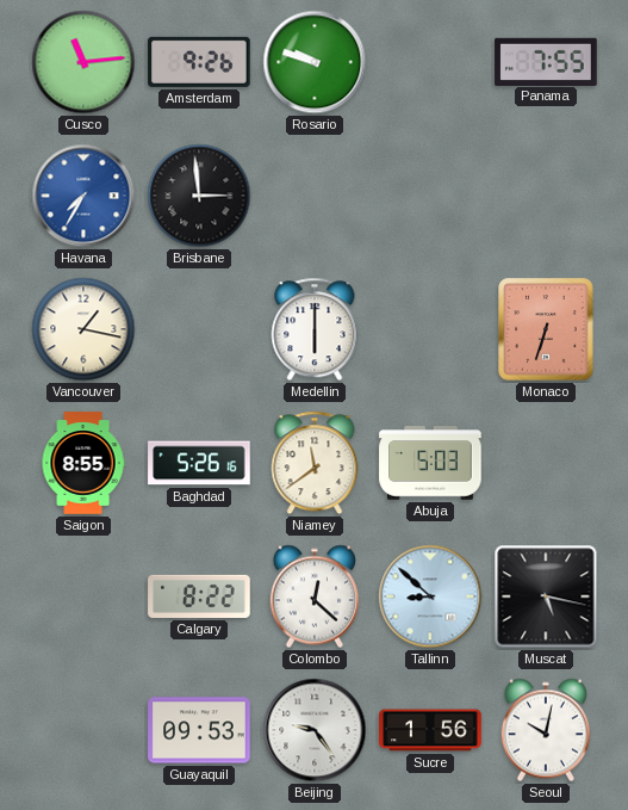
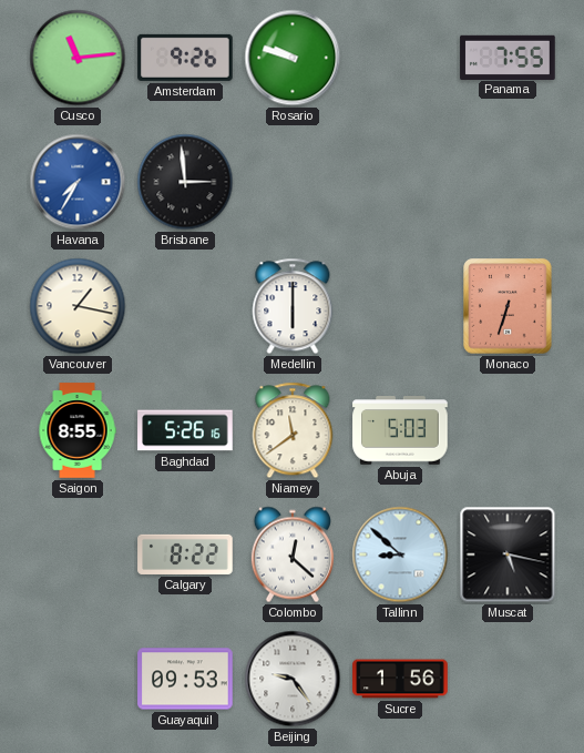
Seoul: 10:02 -> none
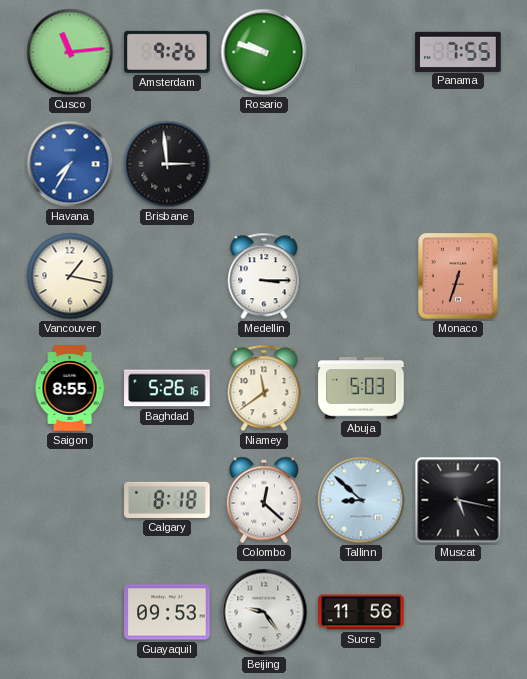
Medellin: 6:00 -> 3:15
Calgary: 8:22 -> 8:18
Sucre: 1:56 -> 11:56
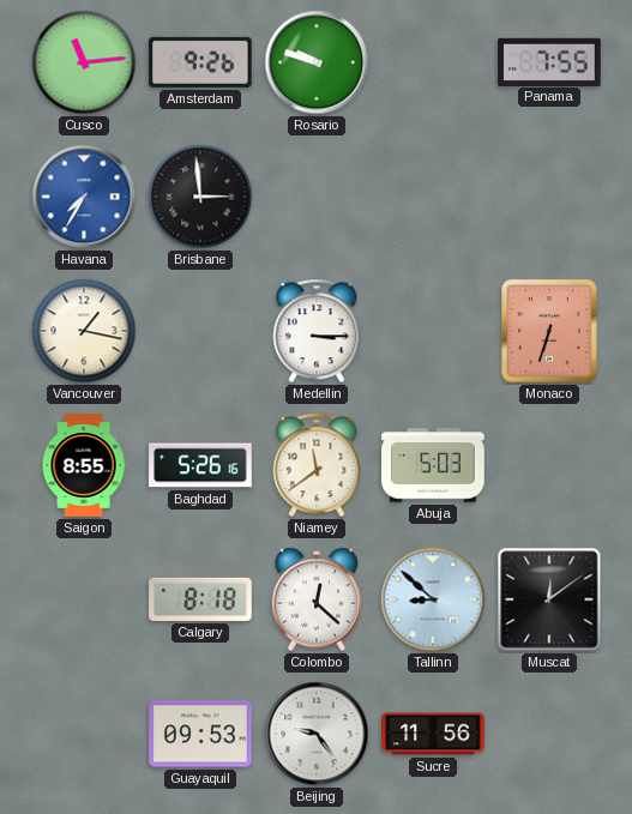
Muscat: 5:17 -> 12:09
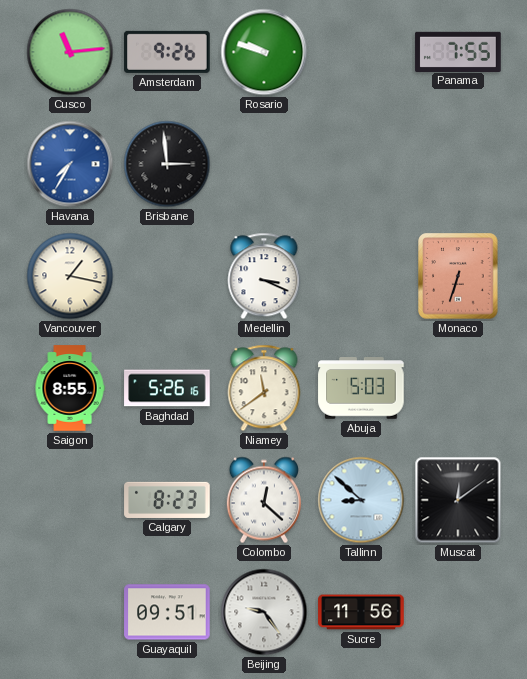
Medellin: 3:15 -> 3:19
Calgary: 8:18 -> 8:23
Guayaquil: 09:53 -> 09:51
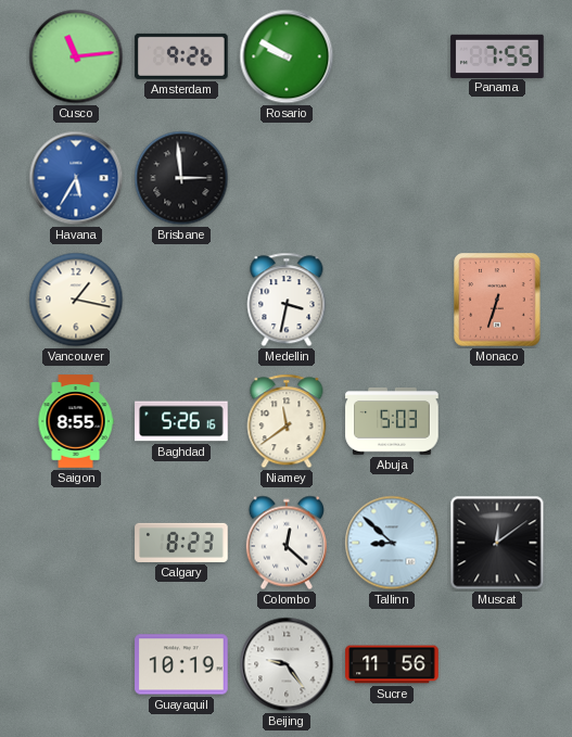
Rosario: 9:48 -> 9:50
Havana: 7:35 -> 5:35
Medellin: 3:19 -> 3:32
Guayaquil: 09:51 -> 10:19
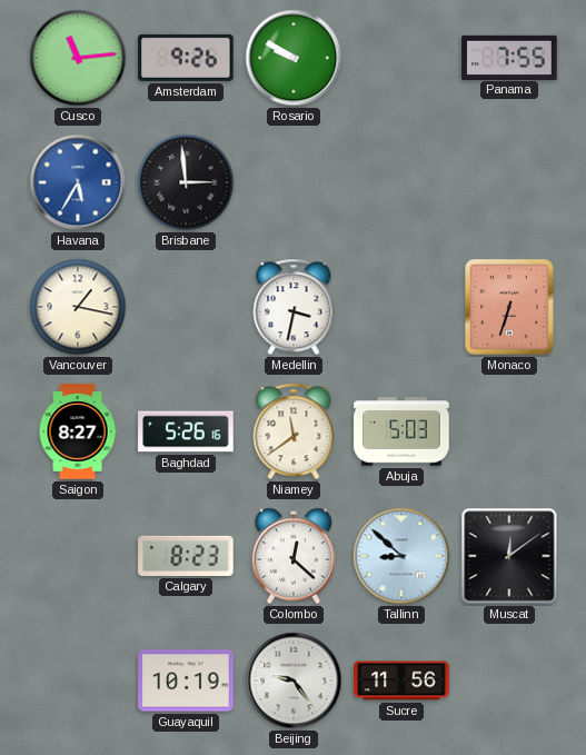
Saigon: 8:55 -> 8:27
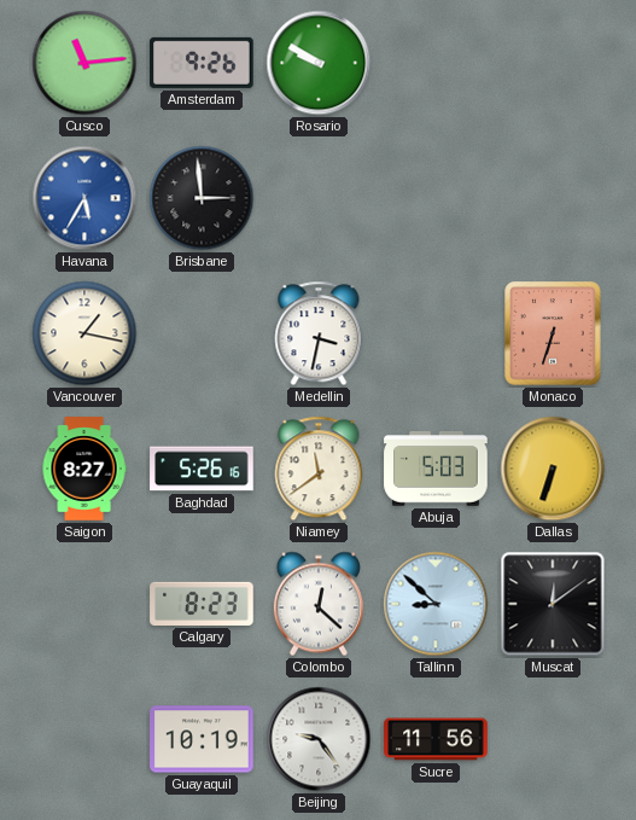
Panama: 7:55 -> none
Dallas: none -> 6:33
